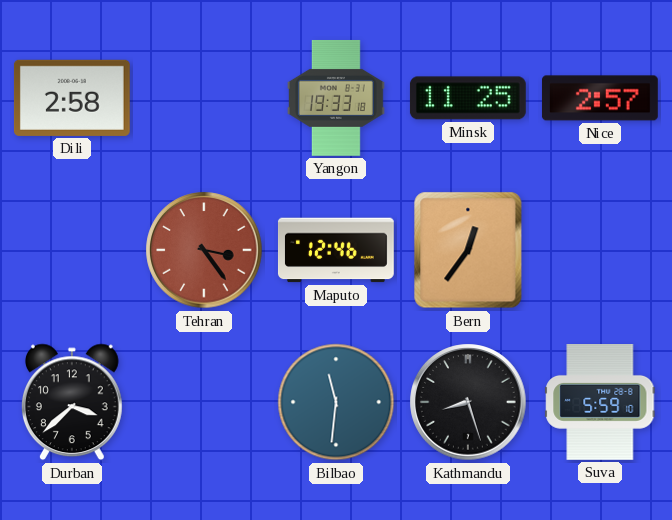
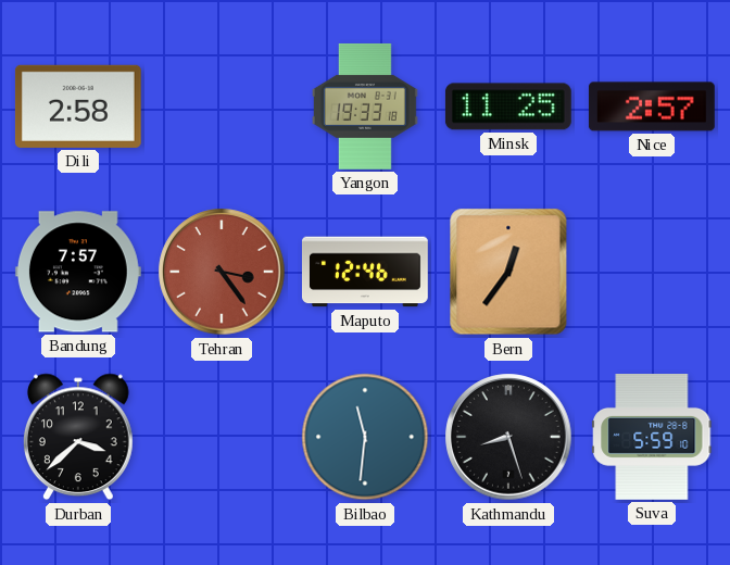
Bandung: none -> 7:57
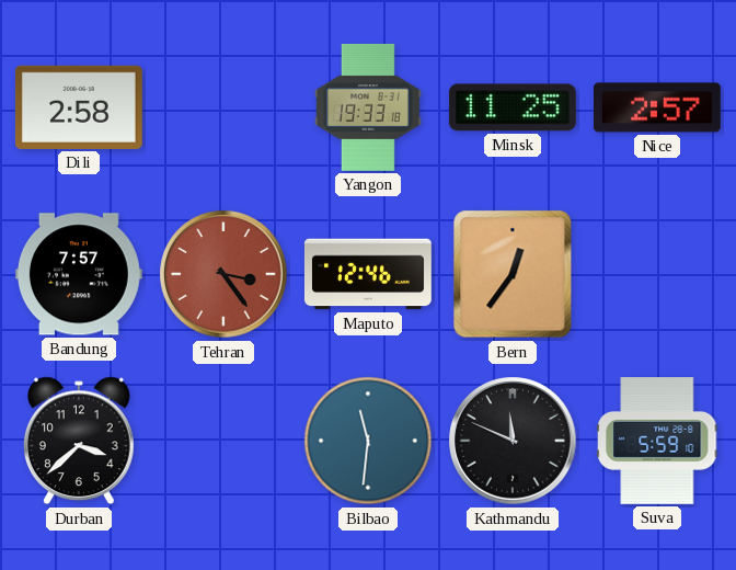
Kathmandu: 8:27 -> 11:49
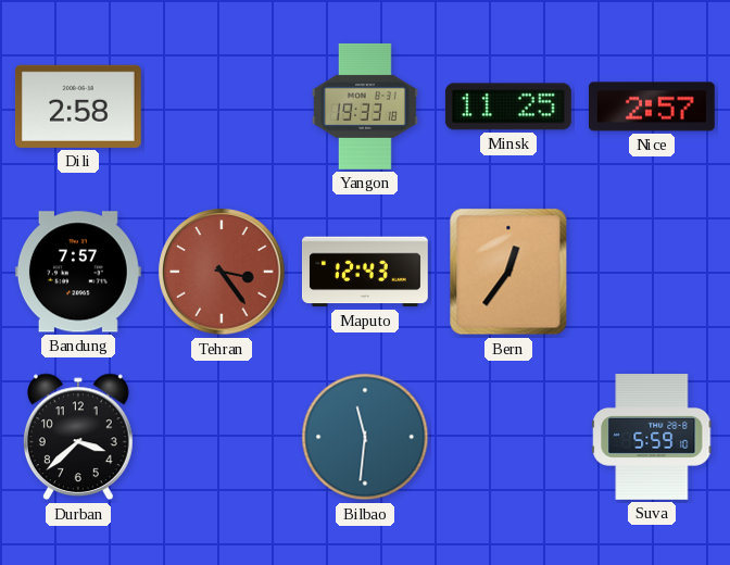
Maputo: 12:46 -> 12:43
Kathmandu: 11:49 -> none
